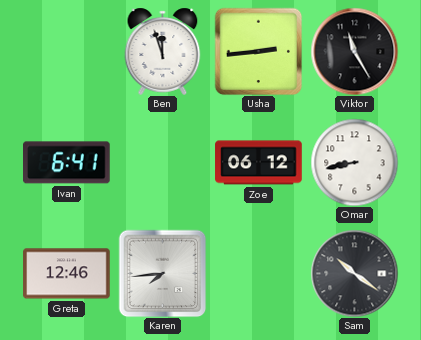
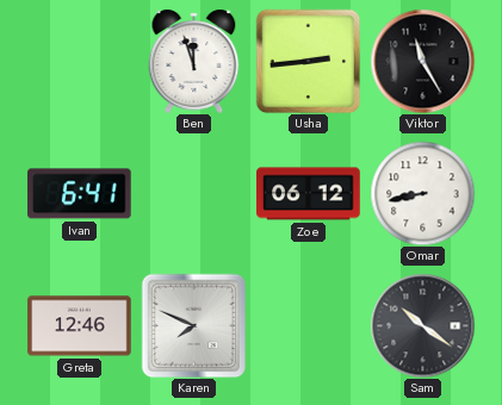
Karen: 7:44 -> 7:49
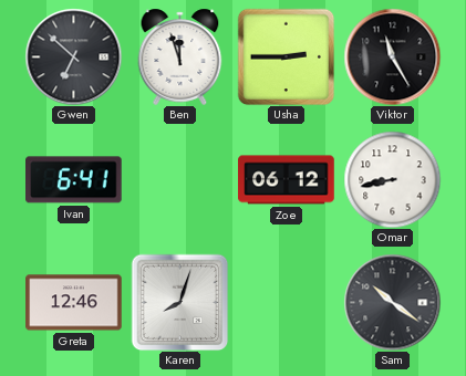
Gwen: none -> 6:52
Usha: 2:44 -> 2:45
Karen: 7:49 -> 8:03
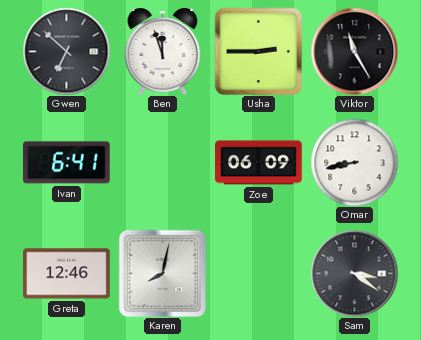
Zoe: 06:12 -> 06:09
Karen: 8:03 -> 8:02
Sam: 10:21 -> 3:21
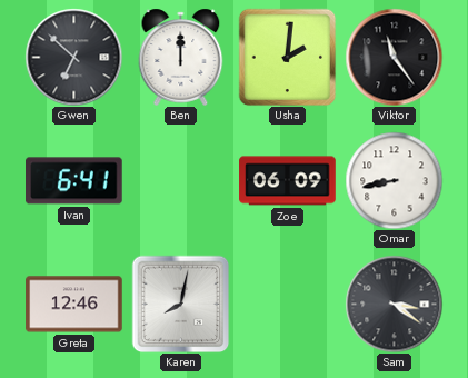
Ben: 11:57 -> 12:00
Usha: 2:45 -> 2:01
Viktor: 11:25 -> 11:24
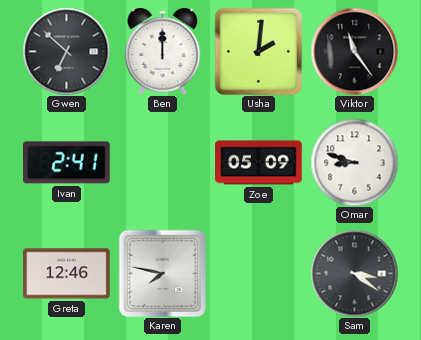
Ivan: 6:41 -> 2:41
Zoe: 06:09 -> 05:09
Omar: 8:43 -> 8:48
Karen: 8:02 -> 7:47
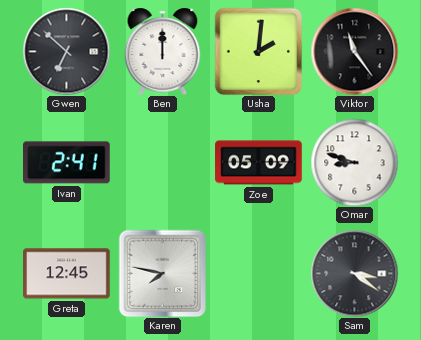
Greta: 12:46 -> 12:45
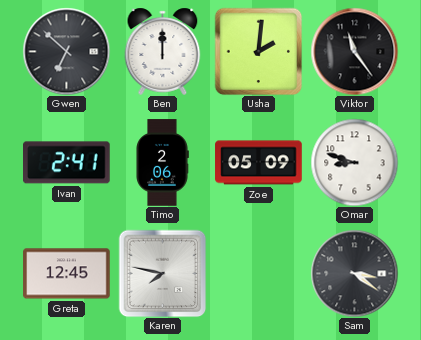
Timo: none -> 2:06
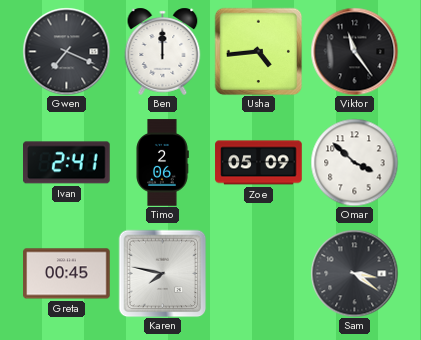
Gwen: 6:52 -> 7:19
Usha: 2:01 -> 4:44
Omar: 8:48 -> 3:52
Greta: 12:45 -> 00:45
